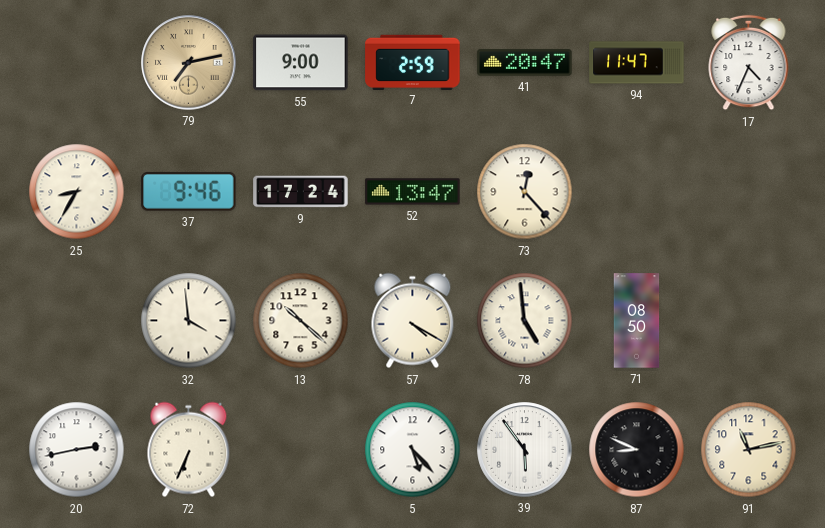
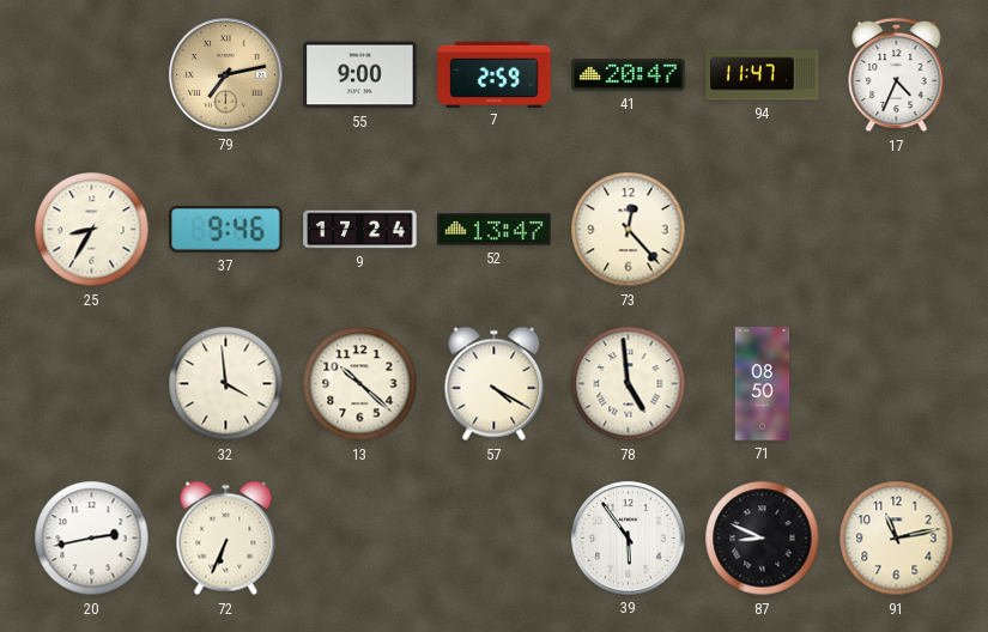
5: 5:23 -> none
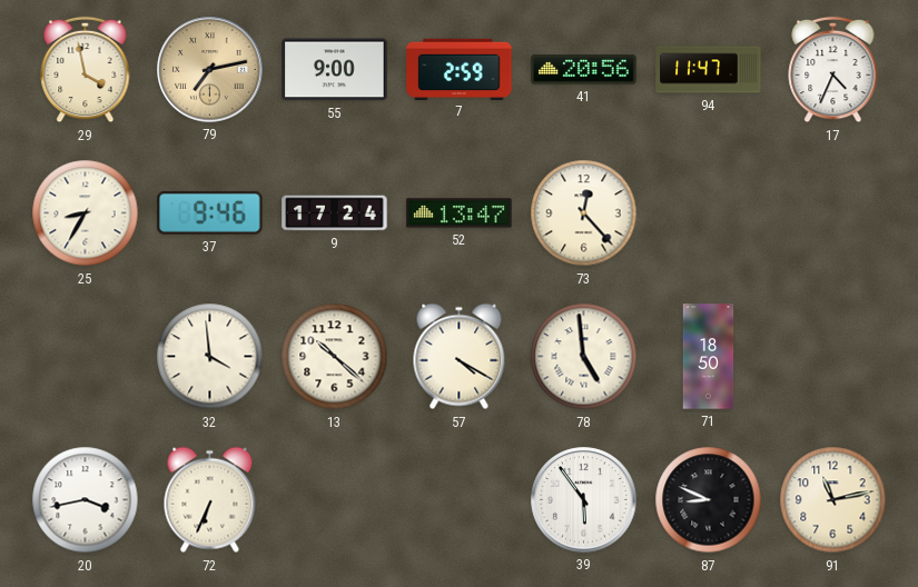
29: none -> 3:58
41: 20:47 -> 20:56
71: 08:50 -> 18:50
20: 2:43 -> 3:43
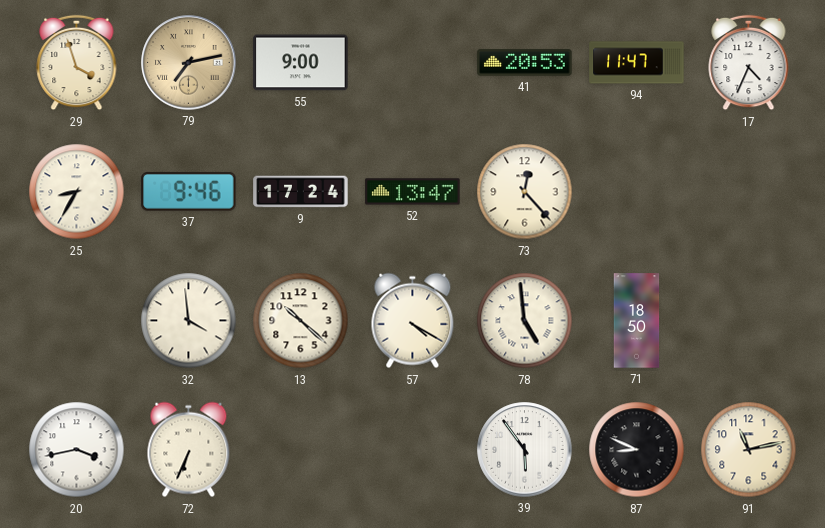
29: 3:58 -> 3:57
7: 2:59 -> none
41: 20:56 -> 20:53
